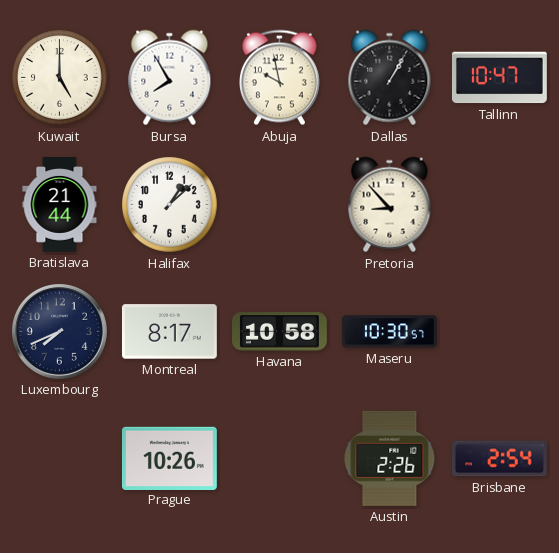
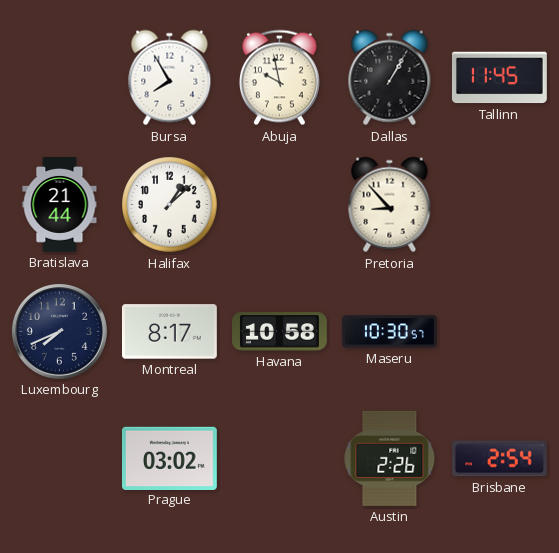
Kuwait: 5:00 -> none
Tallinn: 10:47 -> 11:45
Prague: 10:26 -> 03:02
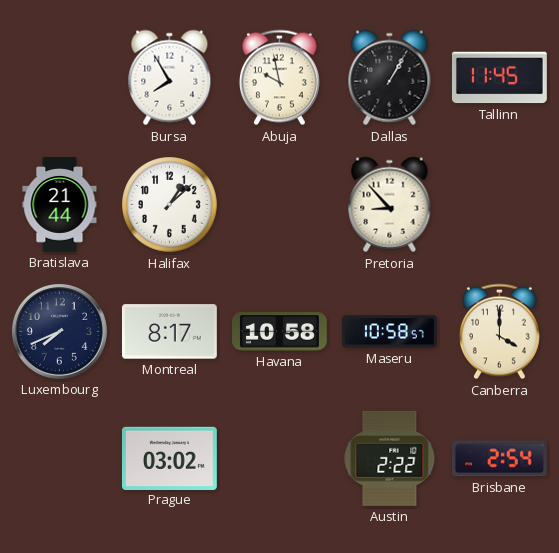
Maseru: 10:30 -> 10:58
Canberra: none -> 4:00
Austin: 2:26 -> 2:22
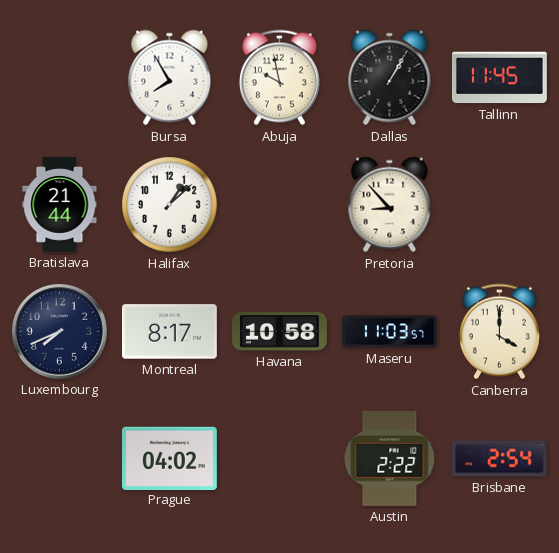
Maseru: 10:58 -> 11:03
Prague: 03:02 -> 04:02
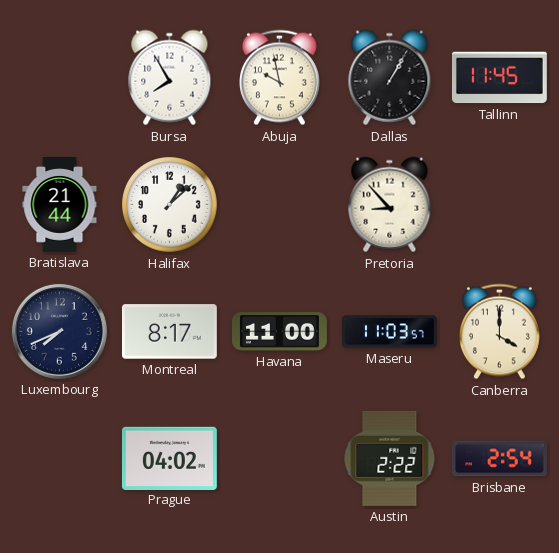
Havana: 10:58 -> 11:00
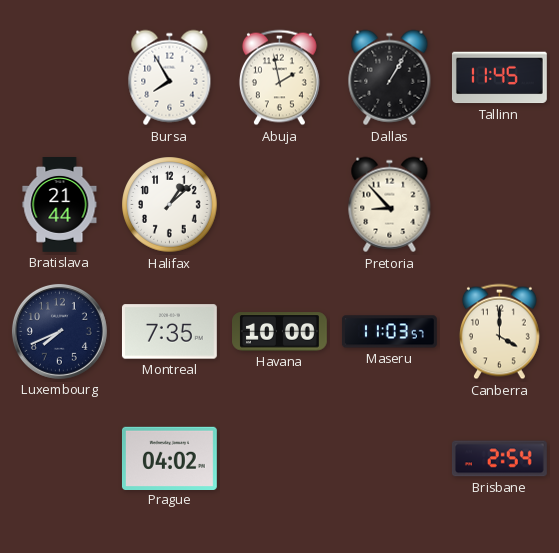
Abuja: 9:58 -> 1:58
Montreal: 8:17 -> 7:35
Havana: 11:00 -> 10:00
Austin: 2:22 -> none
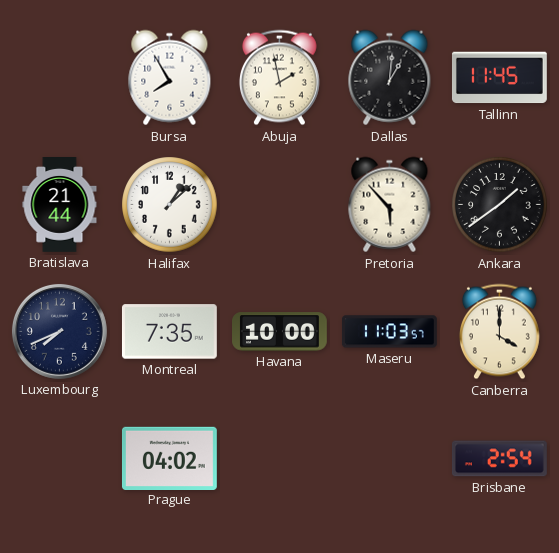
Dallas: 1:05 -> 1:01
Pretoria: 8:53 -> 5:53
Ankara: none -> 1:39
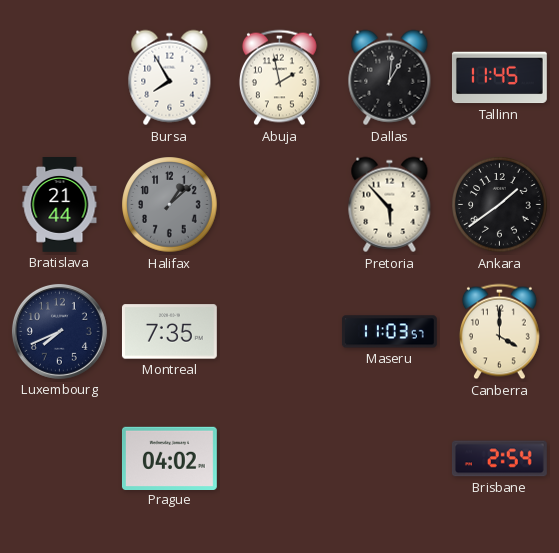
Halifax dial: white -> grey
Havana: 10:00 -> none
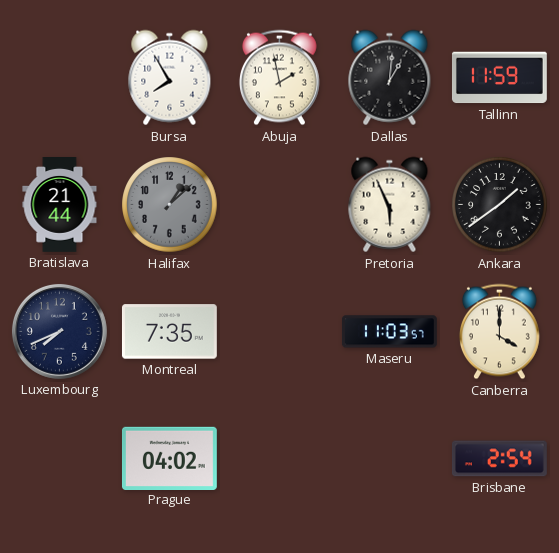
Tallinn: 11:45 -> 11:59
Pretoria: 5:53 -> 5:56
